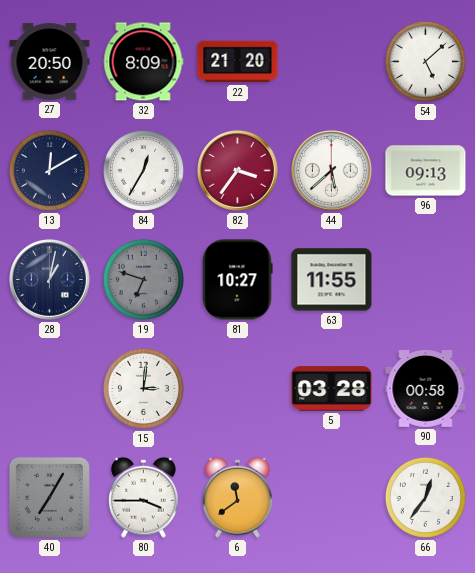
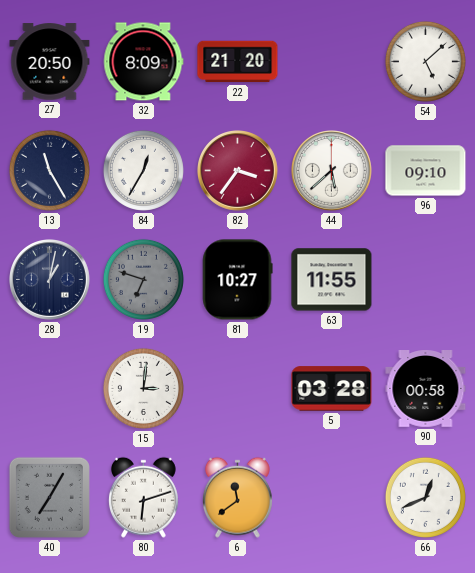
13: 12:10 -> 11:25
96: 09:13 -> 09:10
80: 3:45 -> 6:12
66: 12:36 -> 12:41
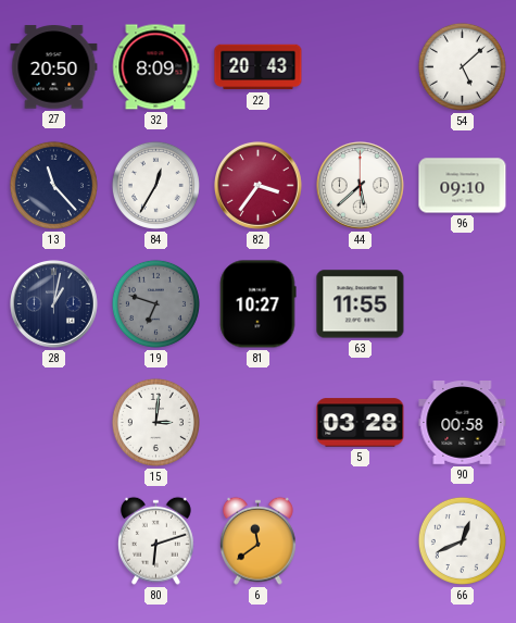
22: 21:20 -> 20:43
13: 11:25 -> 11:23
40: 7:05 -> none
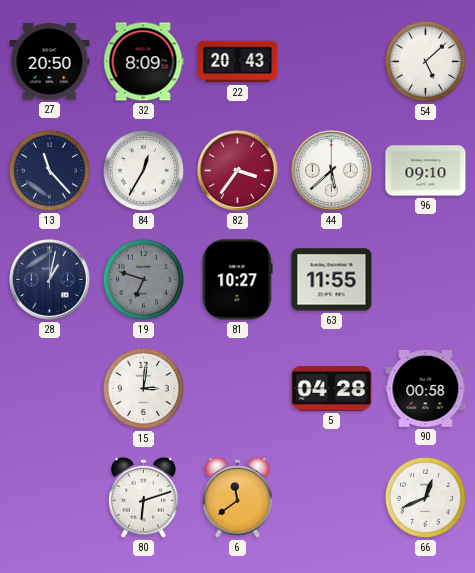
5: 03:28 -> 04:28
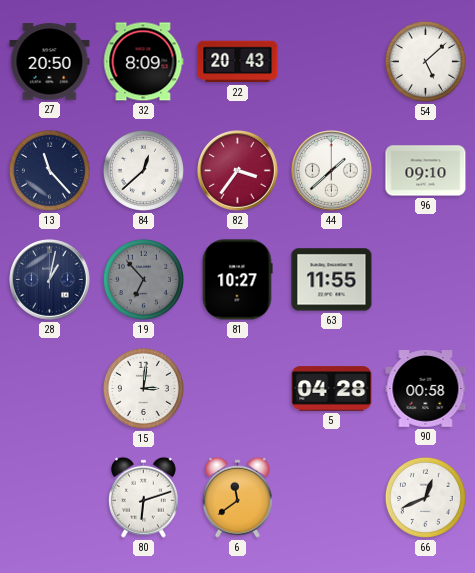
84: 12:35 -> 12:38
44: 5:38 -> 1:38
19: 6:48 -> 6:53
